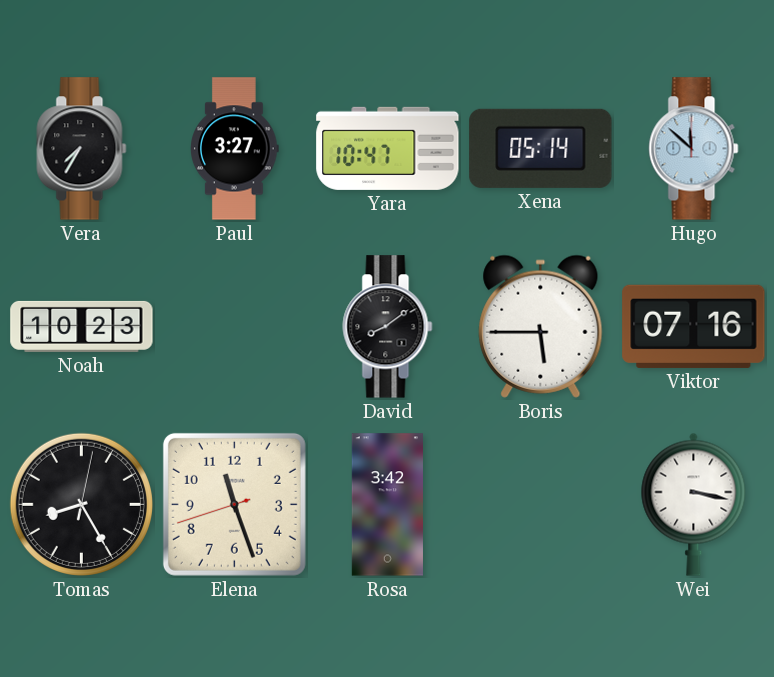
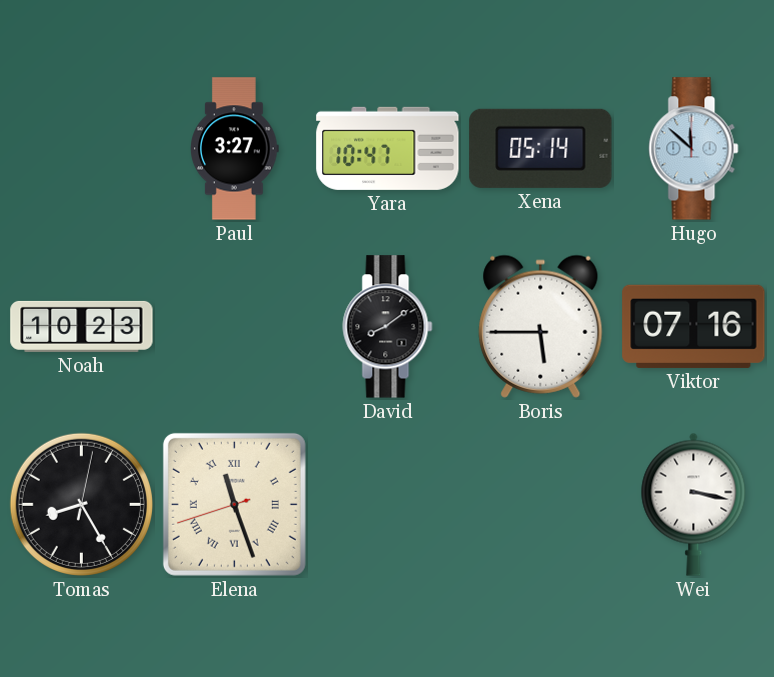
Vera: 7:35 -> none
Elena numerals: Arabic -> Roman
Rosa: 3:42 -> none
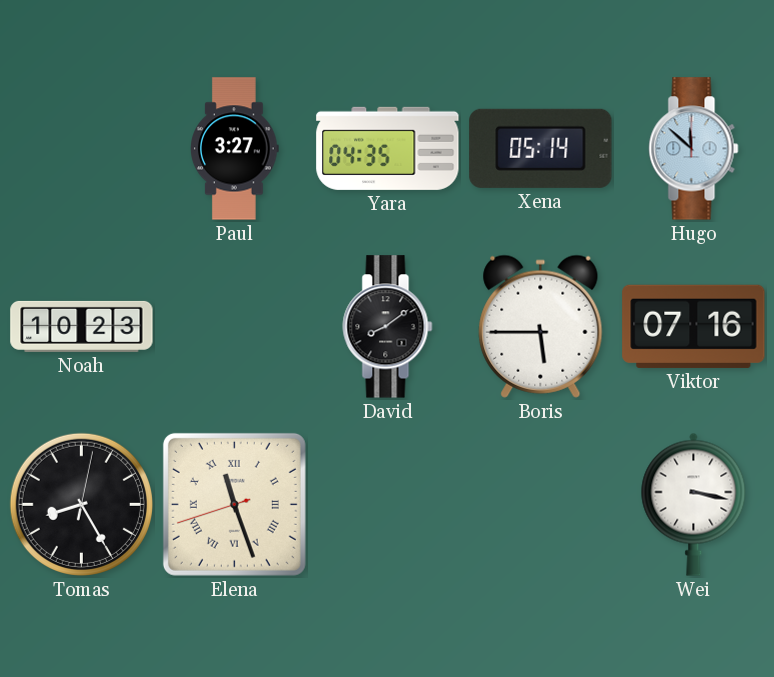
Yara: 10:47 -> 04:35
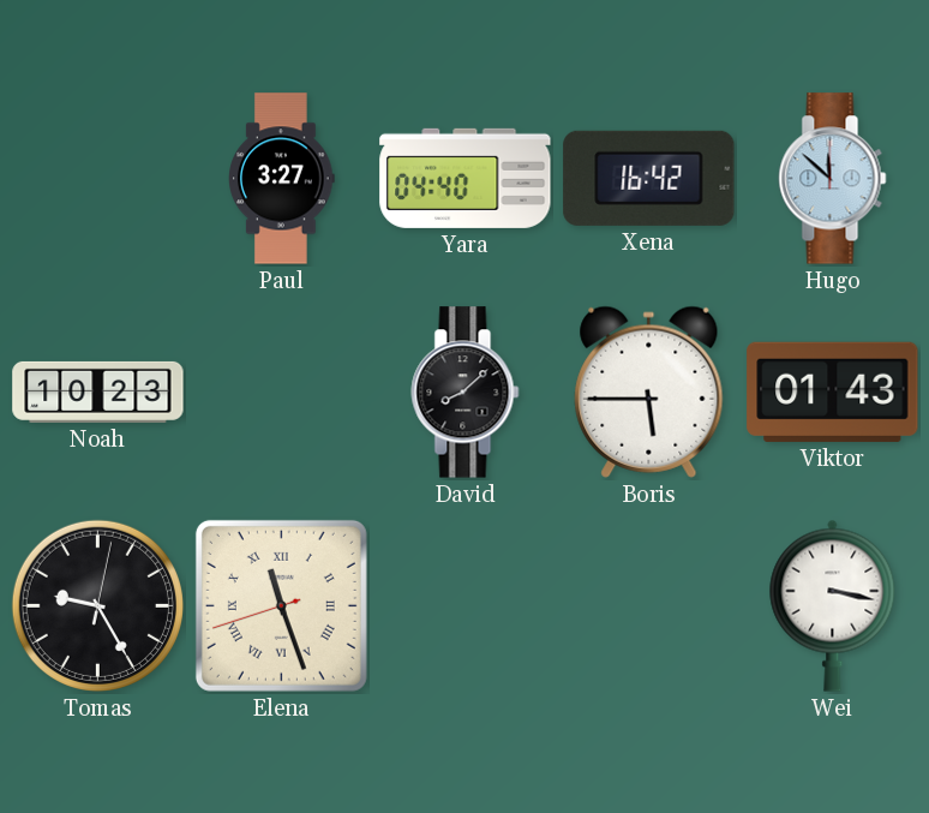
Yara: 04:35 -> 04:40
Xena: 05:14 -> 16:42
David: 8:09 -> 8:08
Viktor: 07:16 -> 01:43
Tomas: 8:25 -> 9:25
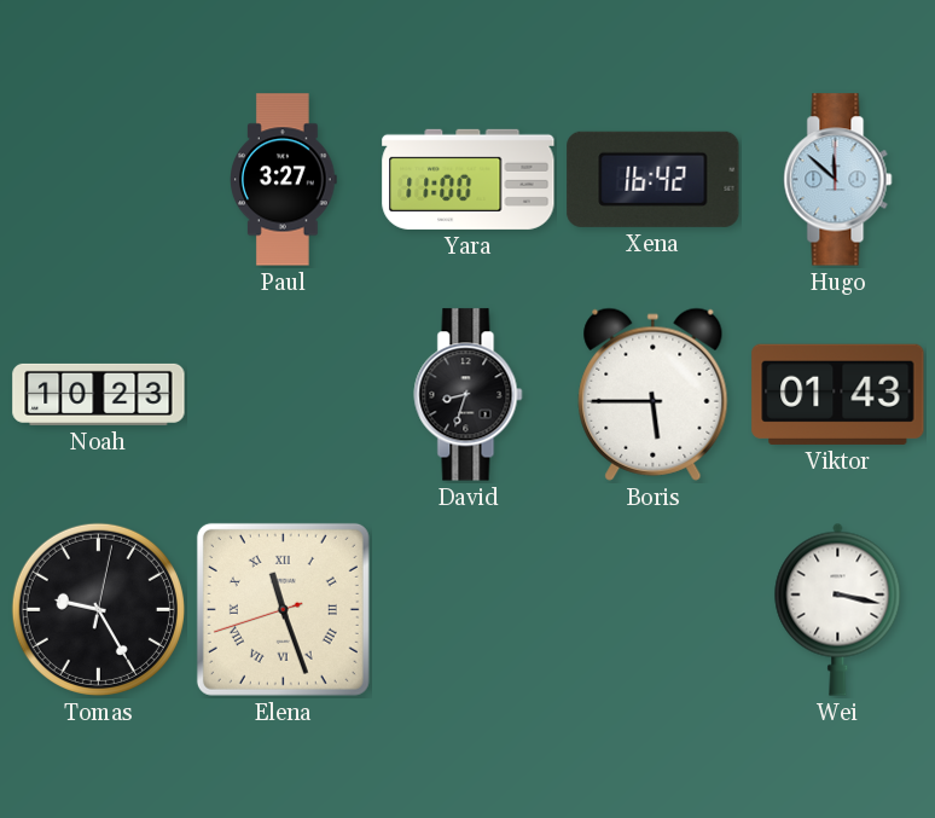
Yara: 04:40 -> 11:00
David: 8:08 -> 8:33
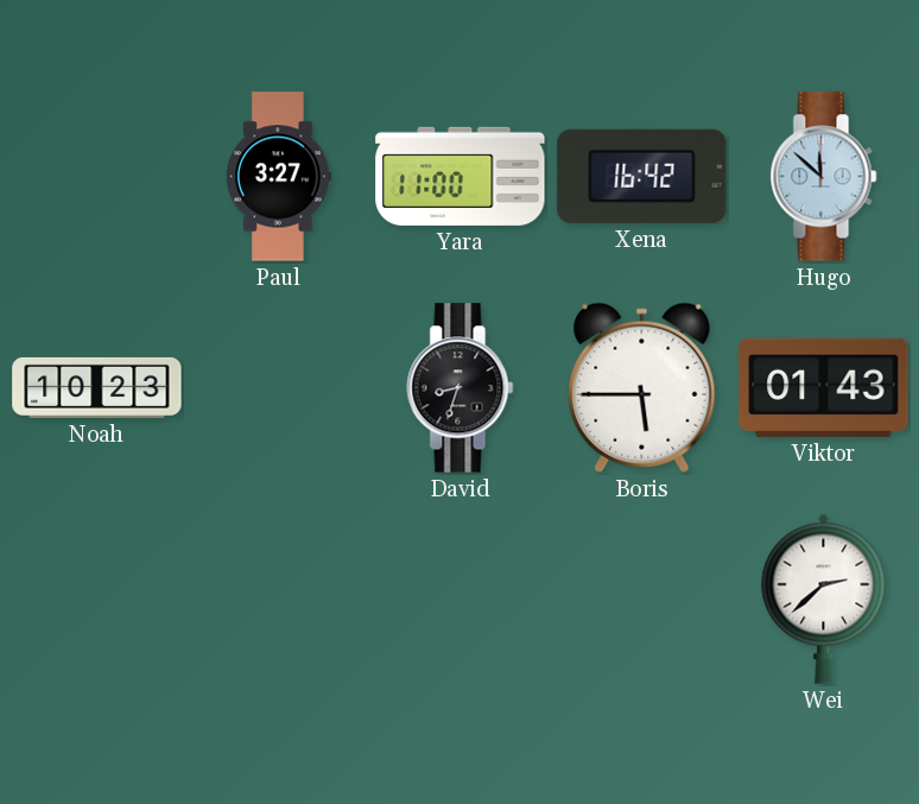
Tomas: 9:25 -> none
Elena: 11:26 -> none
Wei: 3:17 -> 2:38
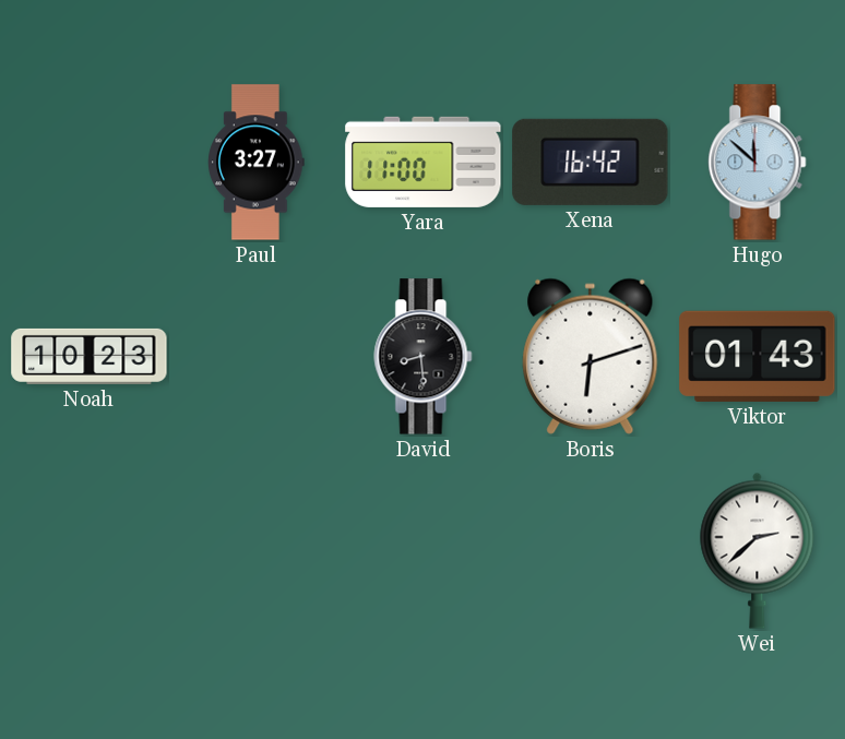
David: 8:33 -> 8:29
Boris: 5:45 -> 6:12
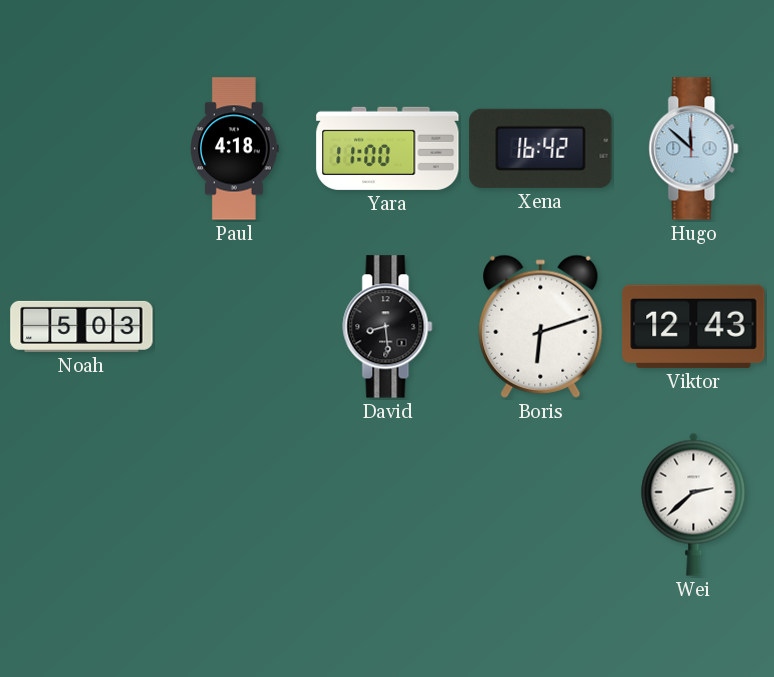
Paul: 3:27 -> 4:18
Noah: 10:23 -> 5:03
Viktor: 01:43 -> 12:43
